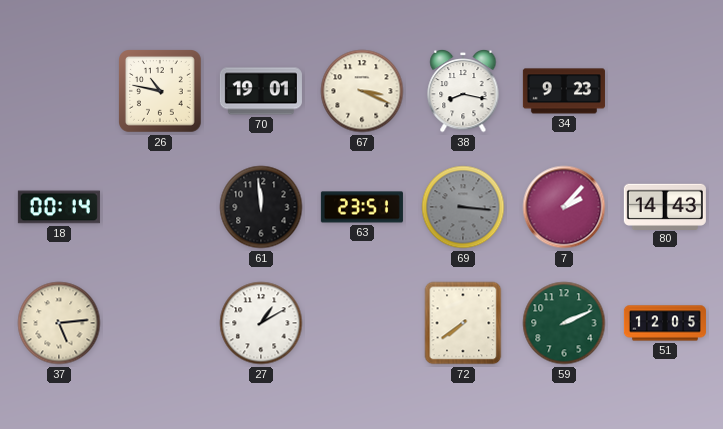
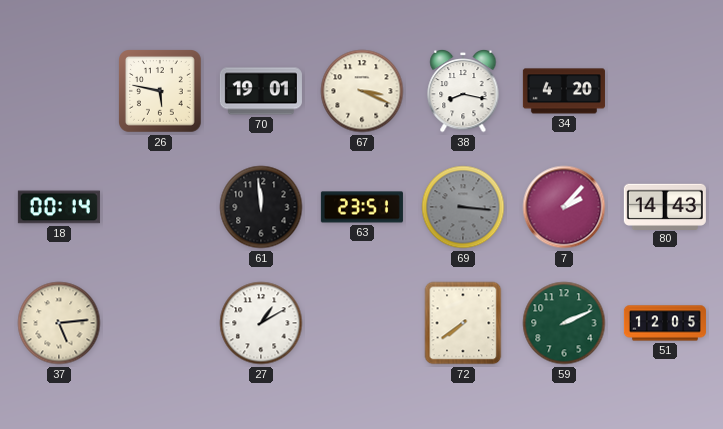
26: 10:47 -> 5:47
34: 9:23 -> 4:20
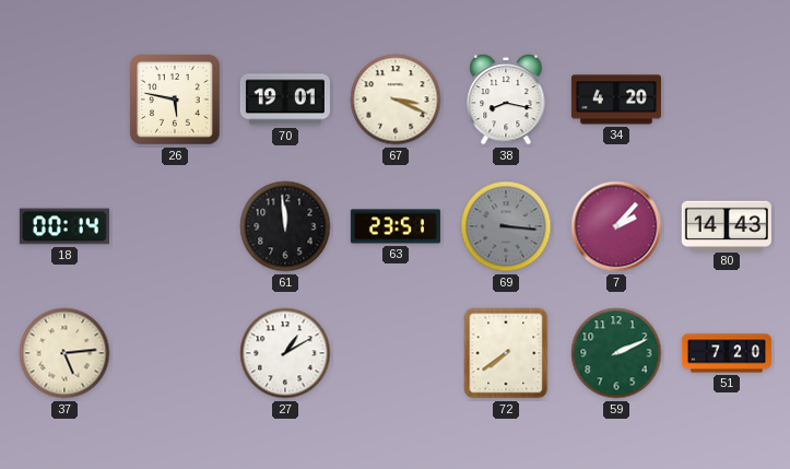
51: 12:05 -> 7:20
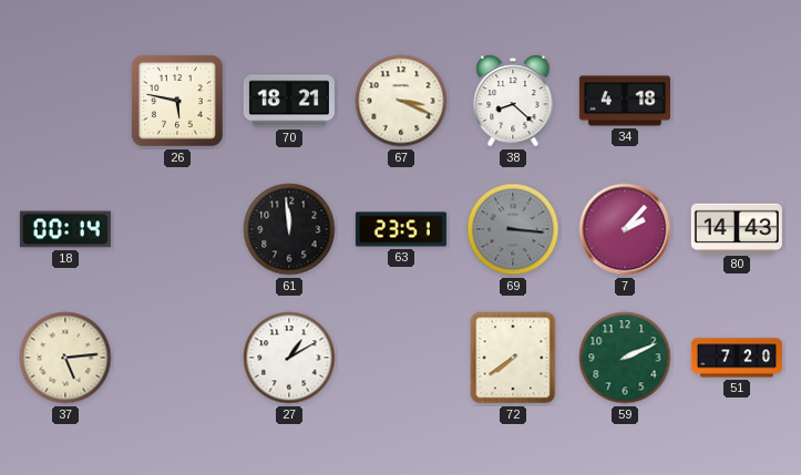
70: 19:01 -> 18:21
38: 8:17 -> 8:22
34: 4:20 -> 4:18
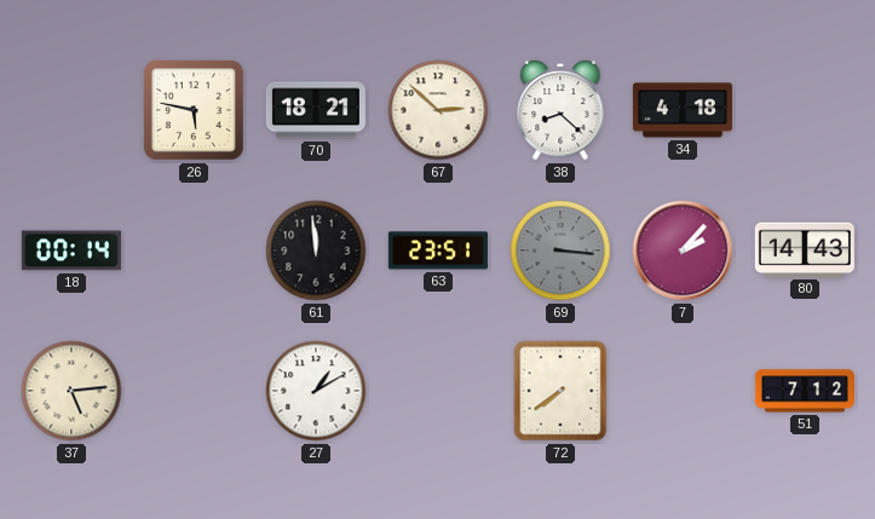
67: 3:19 -> 2:52
59: 2:11 -> none
51: 7:20 -> 7:12
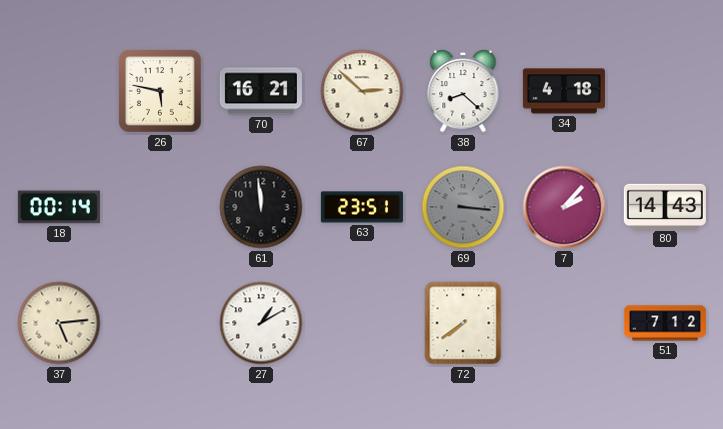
70: 18:21 -> 16:21
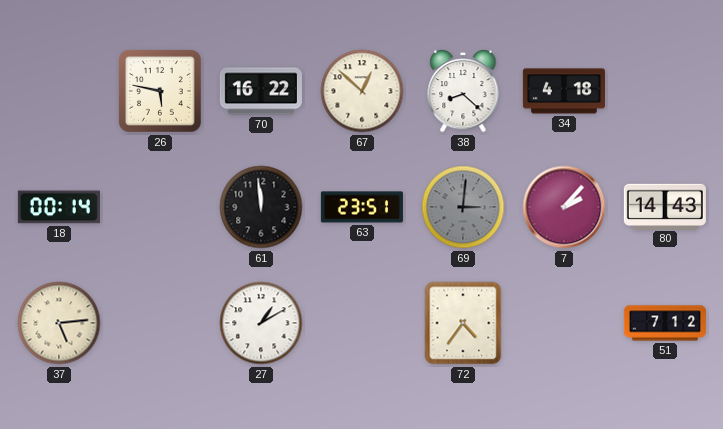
70: 16:21 -> 16:22
67: 2:52 -> 12:52
69: 3:16 -> 3:01
72: 7:39 -> 4:36
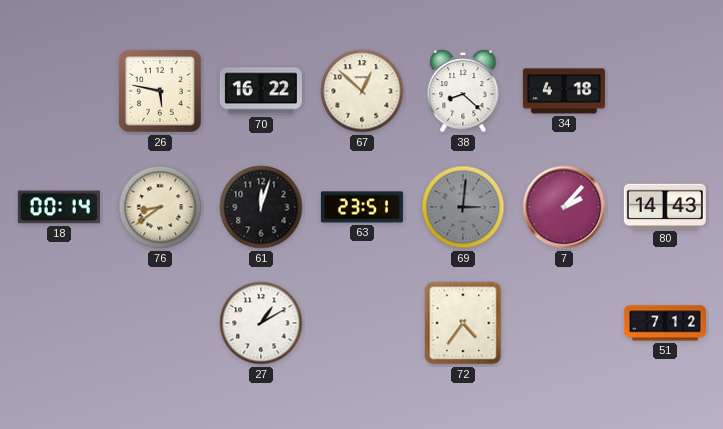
76: none -> 8:39
61: 11:59 -> 12:03
37: 5:14 -> none
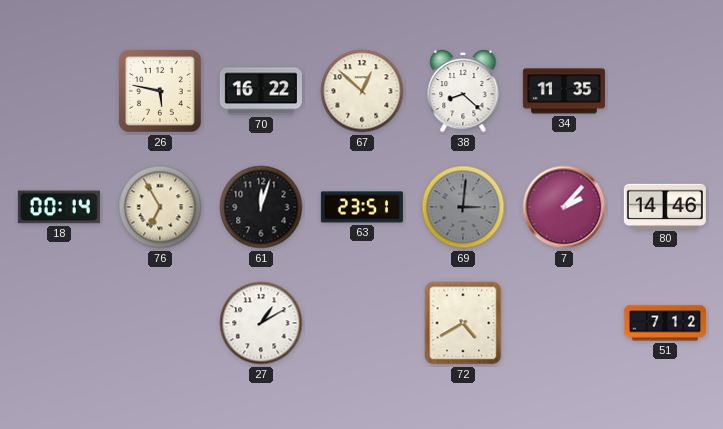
34: 4:18 -> 11:35
76: 8:39 -> 6:55
80: 14:43 -> 14:46
72: 4:36 -> 4:40
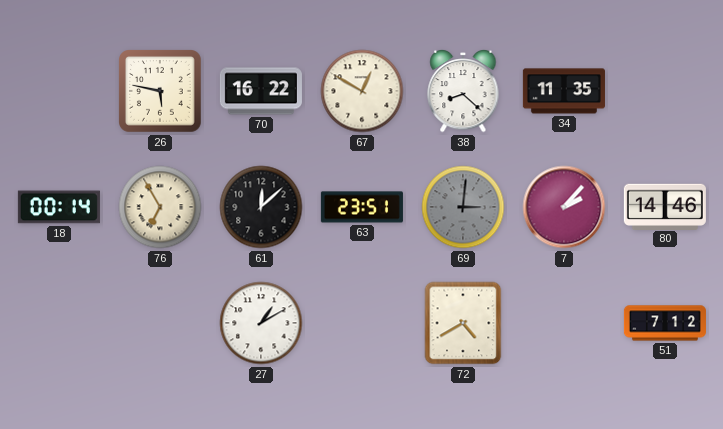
67: 12:52 -> 12:50
61: 12:03 -> 12:08
